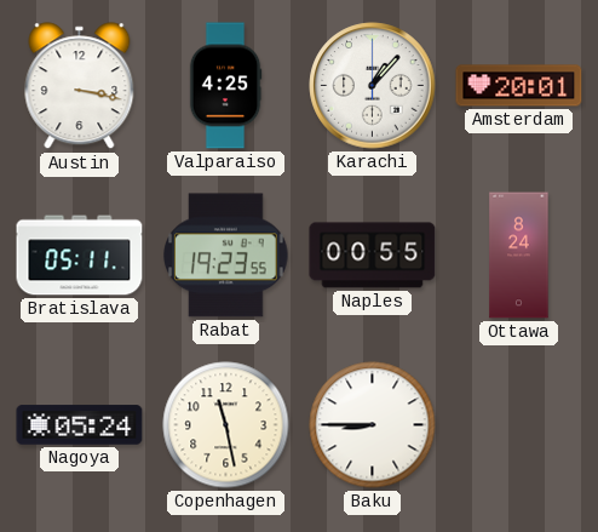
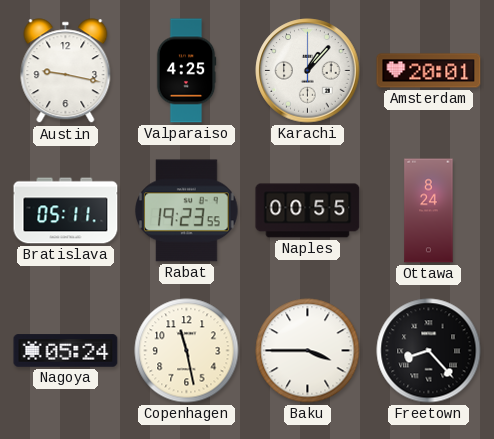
Austin: 3:17 -> 9:17
Baku: 8:45 -> 3:45
Freetown: none -> 8:23
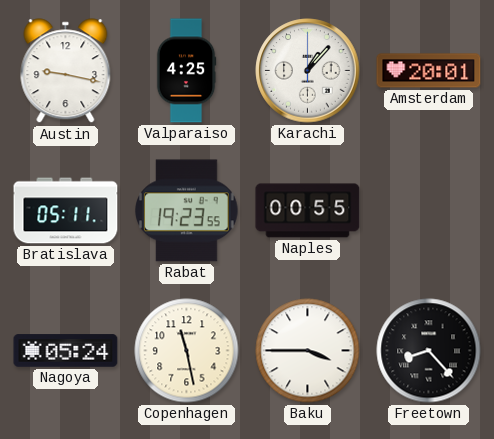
Ottawa: 8:24 -> none
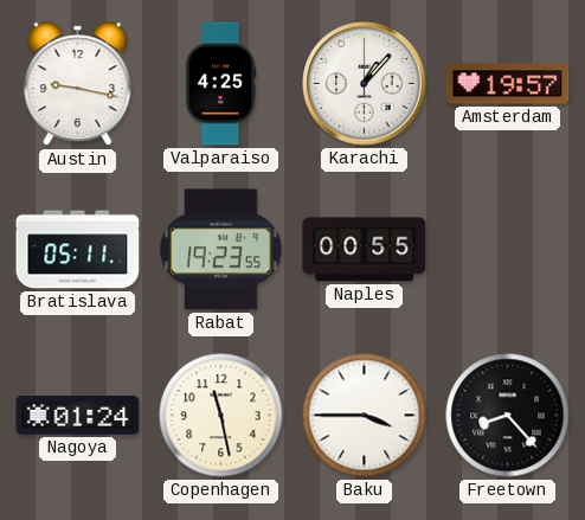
Amsterdam: 20:01 -> 19:57
Nagoya: 05:24 -> 01:24
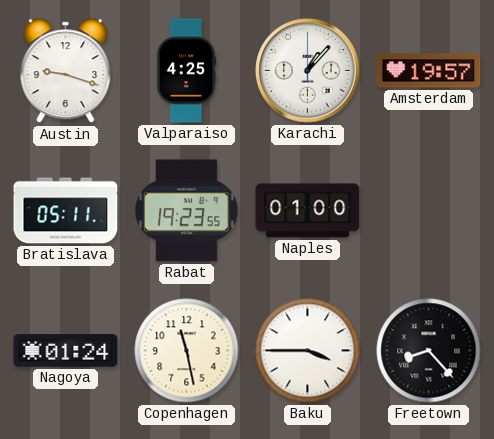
Austin: 9:17 -> 9:18
Naples: 00:55 -> 01:00
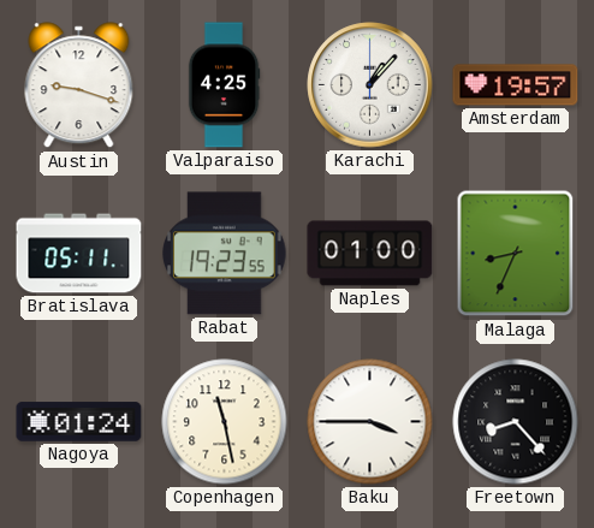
Malaga: none -> 8:34
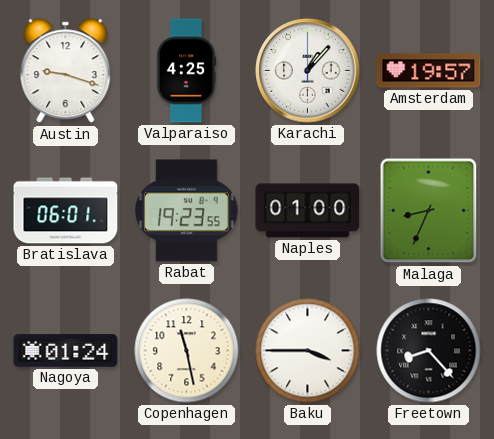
Bratislava: 05:11 -> 06:01
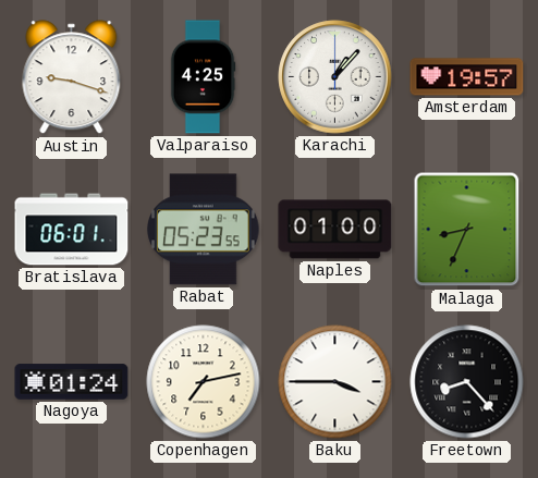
Rabat: 19:23 -> 05:23
Copenhagen: 11:28 -> 7:13
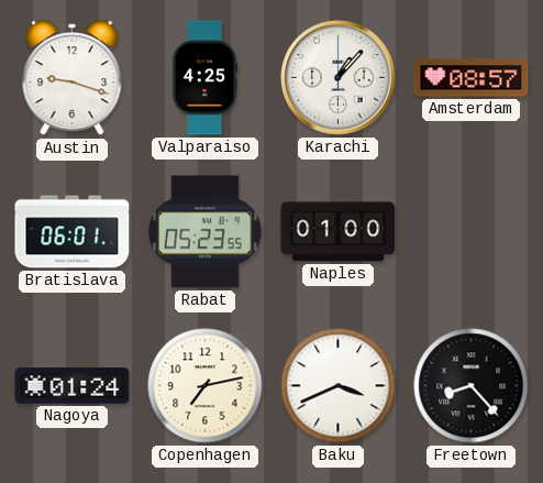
Amsterdam: 19:57 -> 08:57
Malaga: 8:34 -> none
Baku: 3:45 -> 3:41
